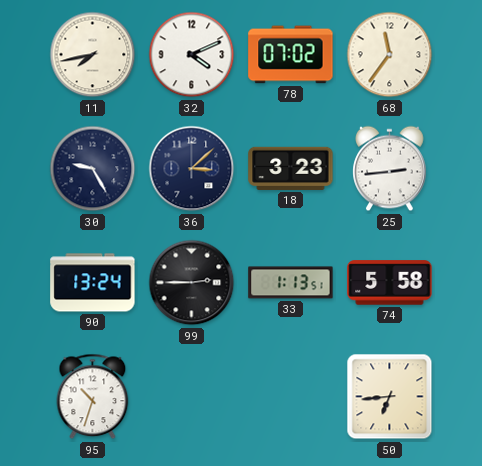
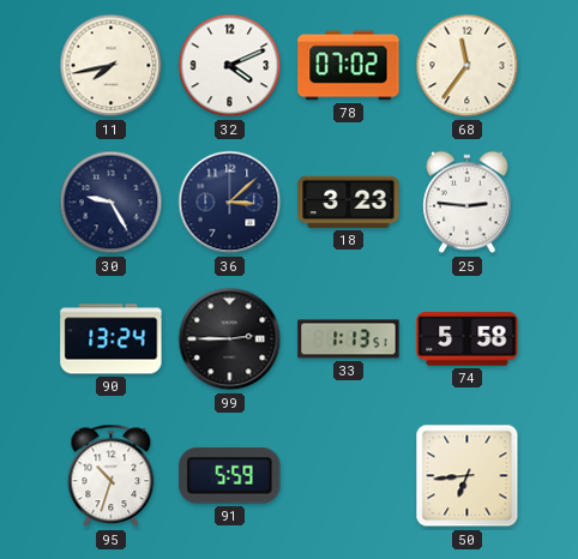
25: 2:44 -> 2:46
91: none -> 5:59
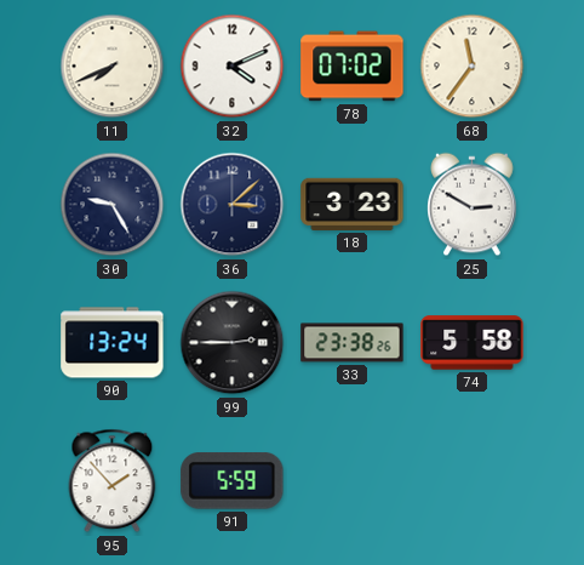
11: 7:43 -> 7:41
25: 2:46 -> 2:50
33: 1:13 -> 23:38
95: 10:33 -> 1:53
50: 6:44 -> none
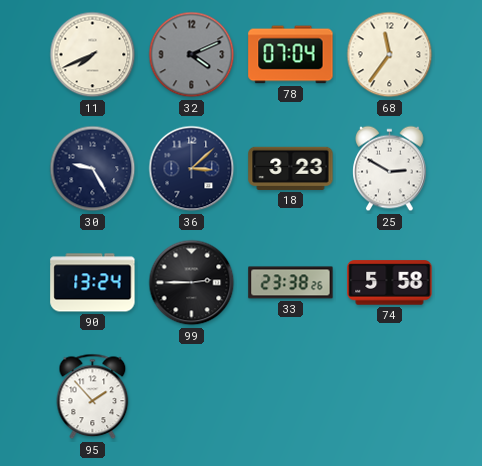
32 dial: white -> grey
78: 07:02 -> 07:04
91: 5:59 -> none
